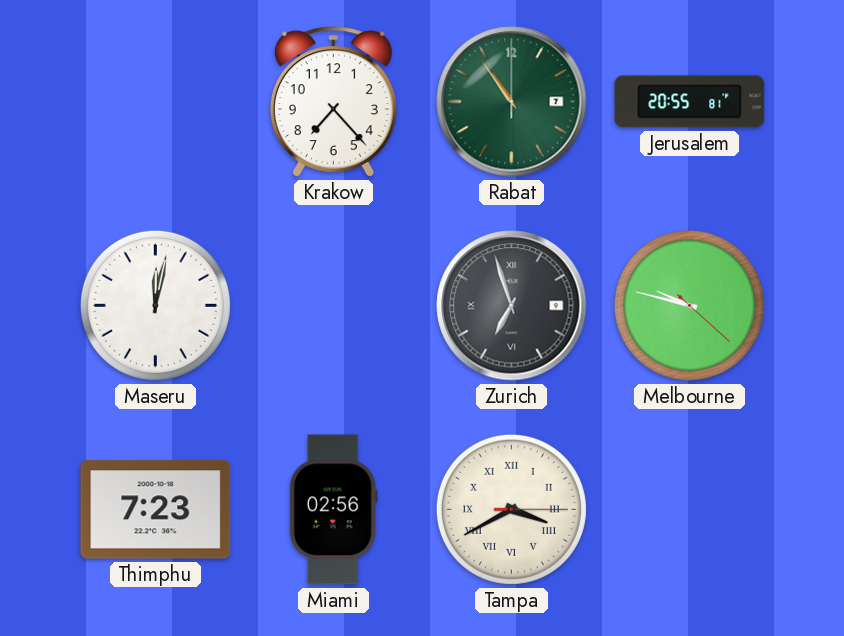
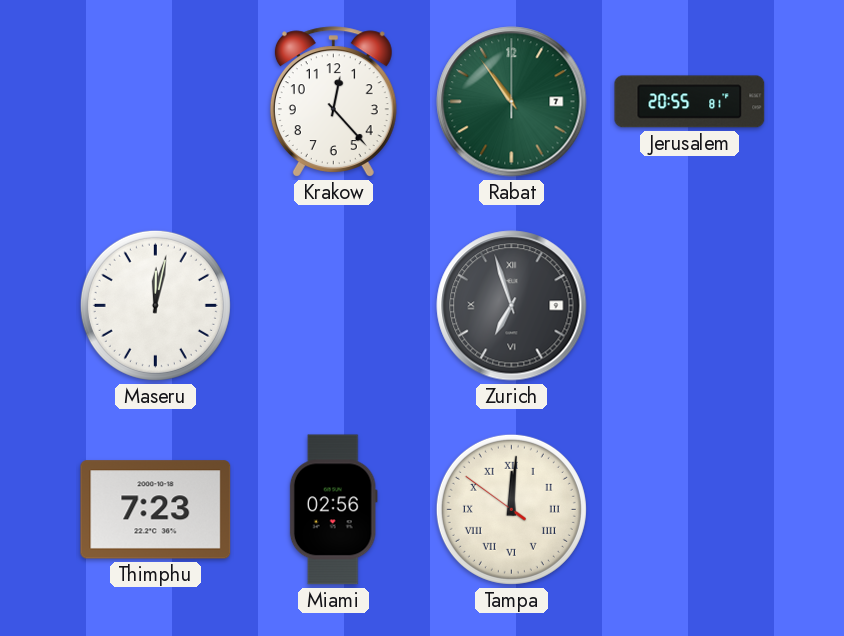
Krakow: 7:23 -> 12:23
Melbourne: 9:47 -> none
Tampa: 3:40 -> 12:00
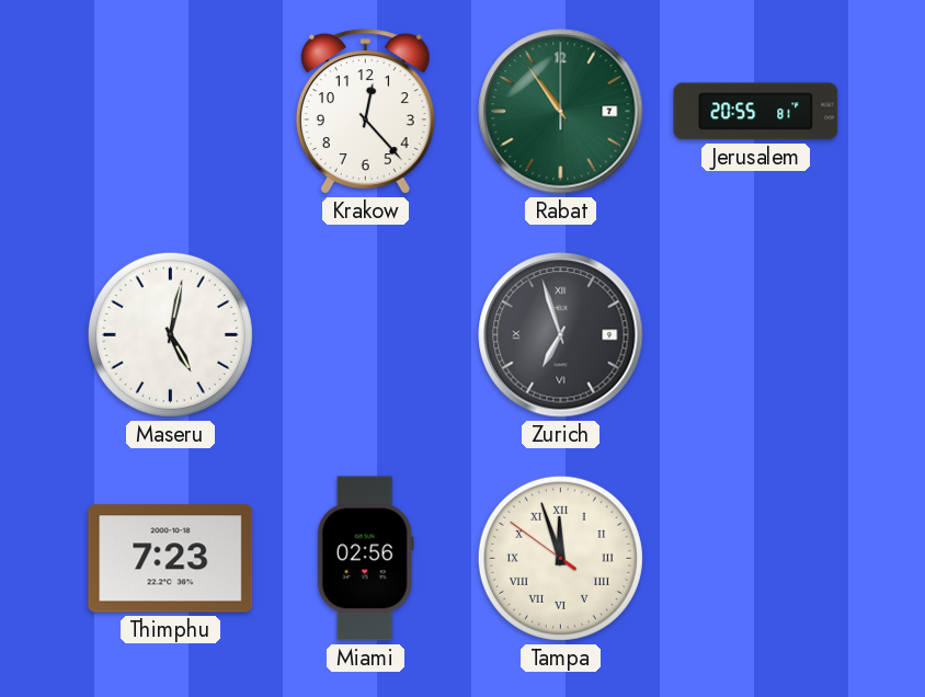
Maseru: 12:02 -> 5:02
Tampa: 12:00 -> 11:56
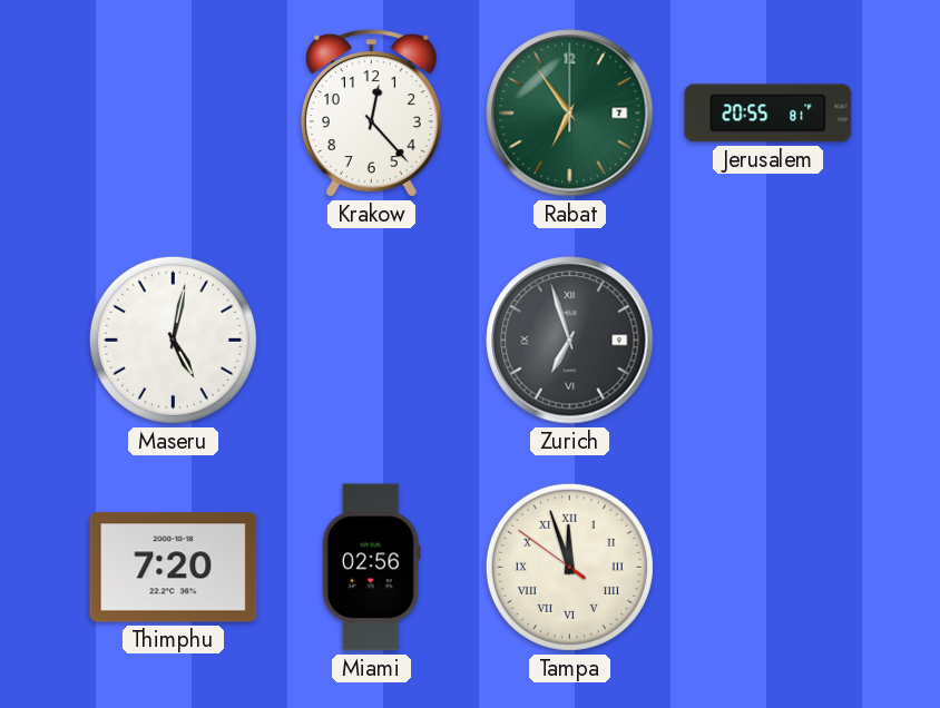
Rabat: 10:54 -> 6:54
Thimphu: 7:23 -> 7:20
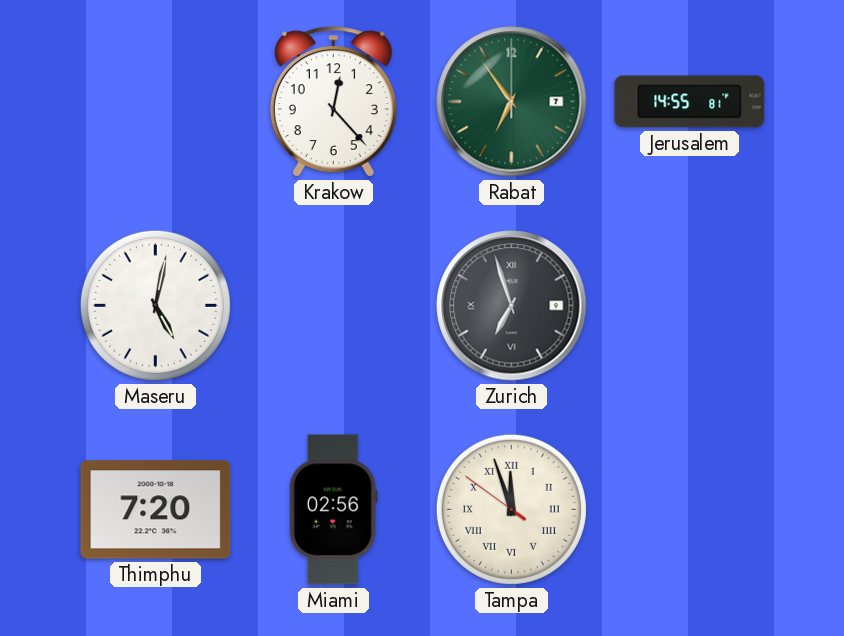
Jerusalem: 20:55 -> 14:55
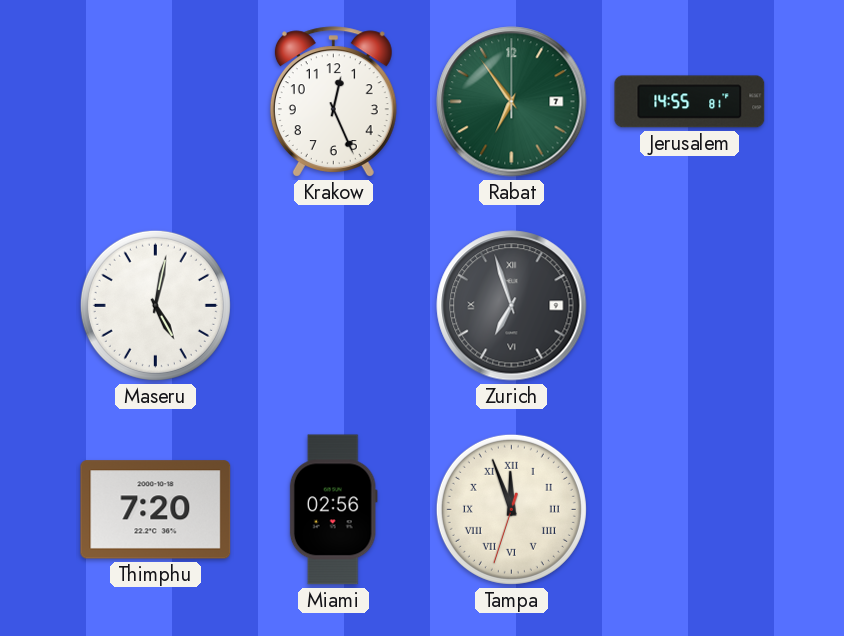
Krakow: 12:23 -> 12:26
Tampa: 11:56:51 -> 11:56:33
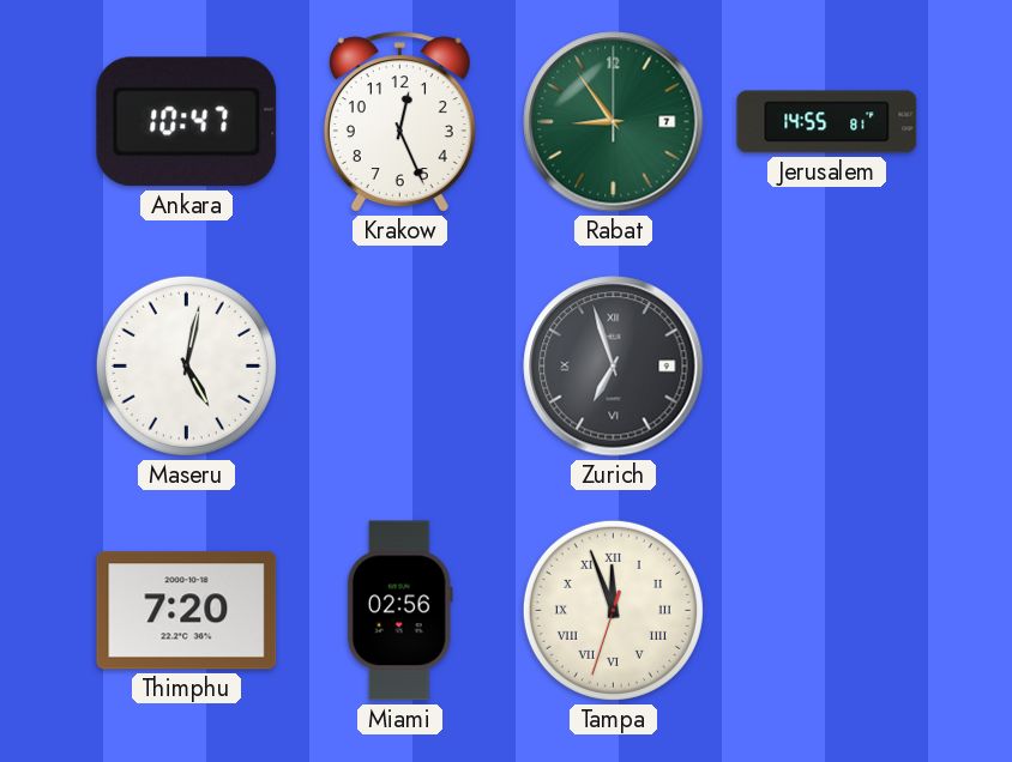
Ankara: none -> 10:47
Rabat: 6:54 -> 8:54
